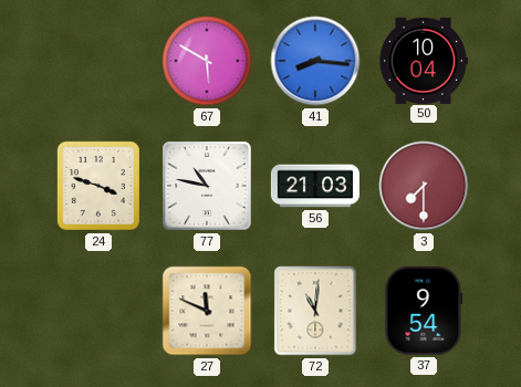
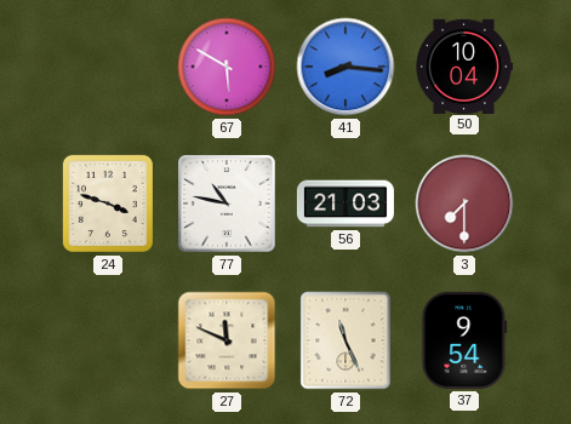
72: 11:01 -> 11:26
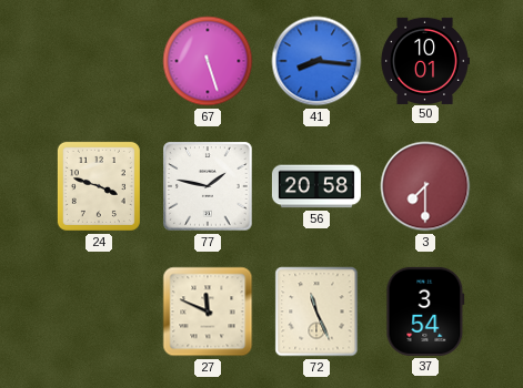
67: 5:50 -> 5:27
50: 10:04 -> 10:01
77: 10:47 -> 1:47
56: 21:03 -> 20:58
37: 9:54 -> 3:54
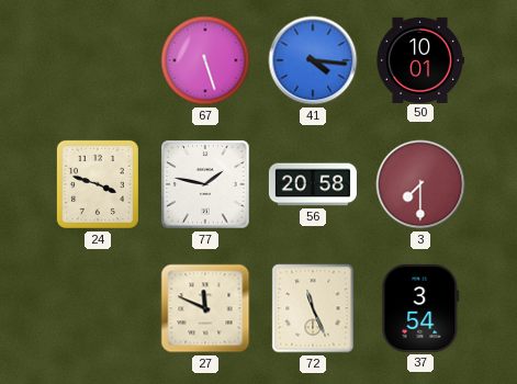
41: 8:16 -> 4:16
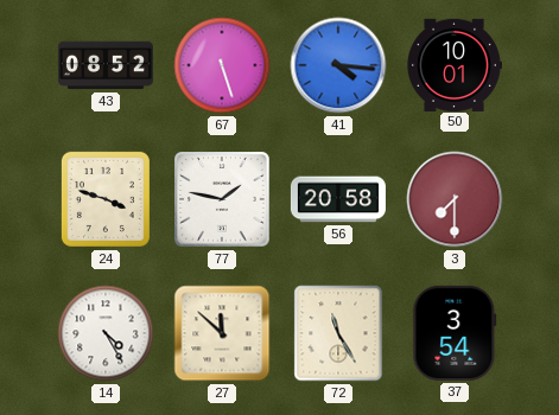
43: none -> 08:52
14: none -> 4:25
27: 11:49 -> 11:52
72: 11:26 -> 11:25
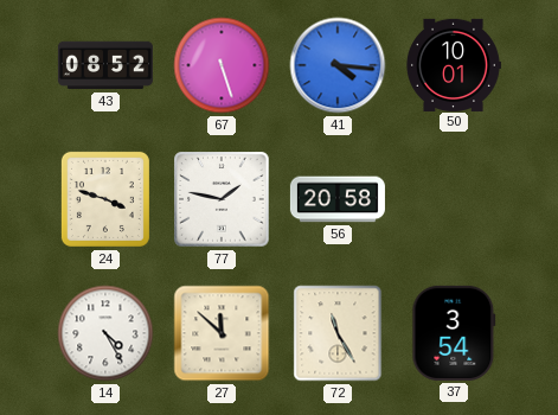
3: 7:30 -> none
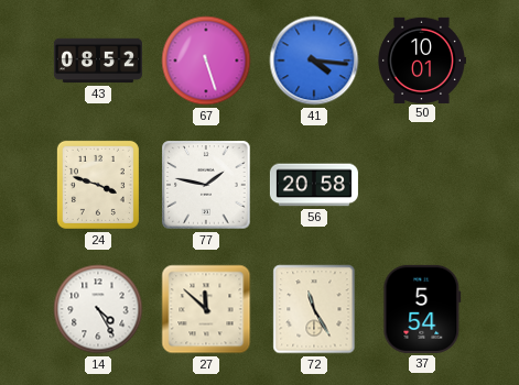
37: 3:54 -> 5:54
